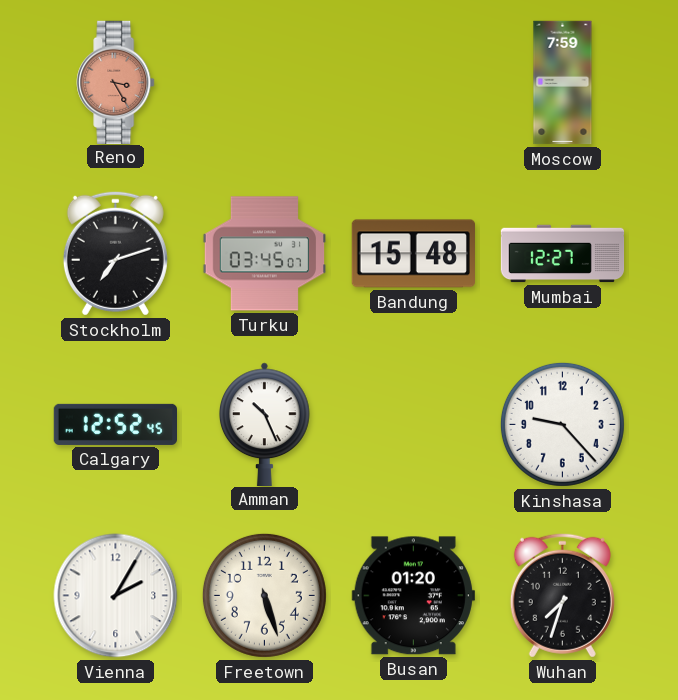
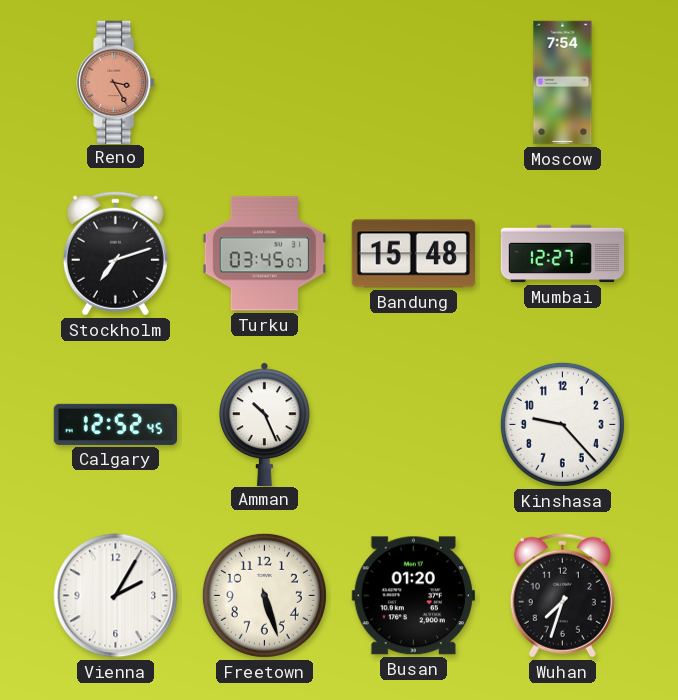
Moscow: 7:59 -> 7:54
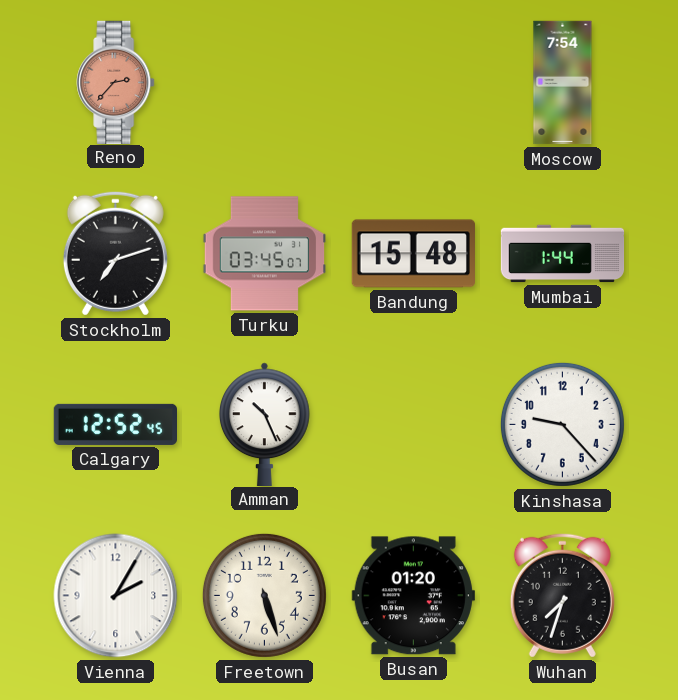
Reno: 3:25 -> 2:37
Mumbai: 12:27 -> 1:44
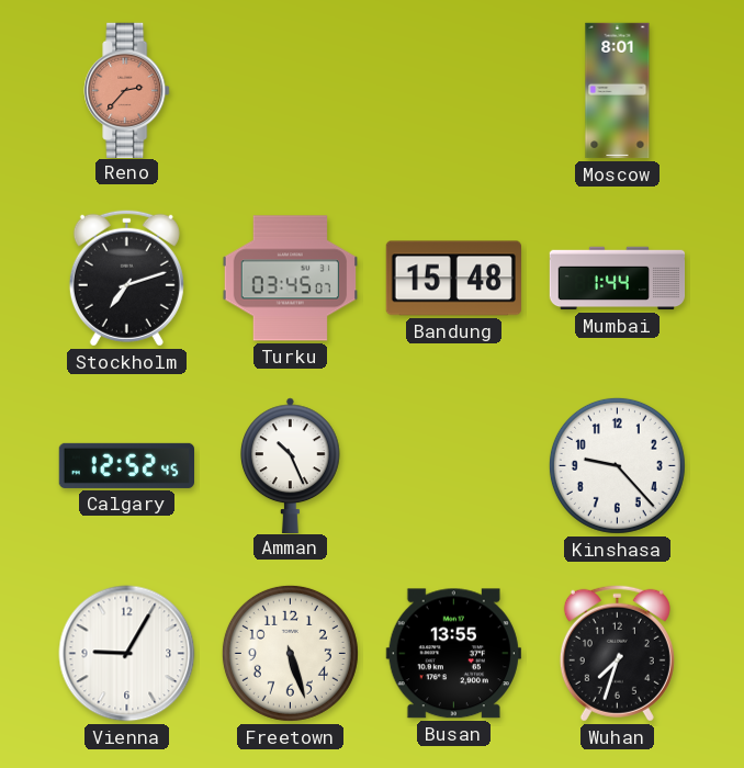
Moscow: 7:54 -> 8:01
Vienna: 2:05 -> 9:05
Busan: 01:20 -> 13:55
